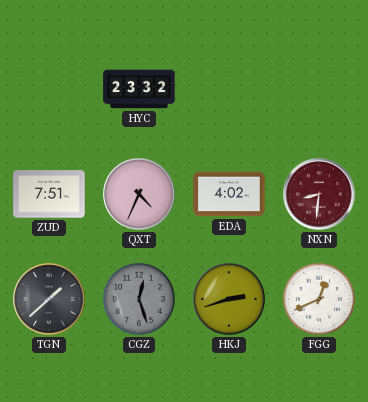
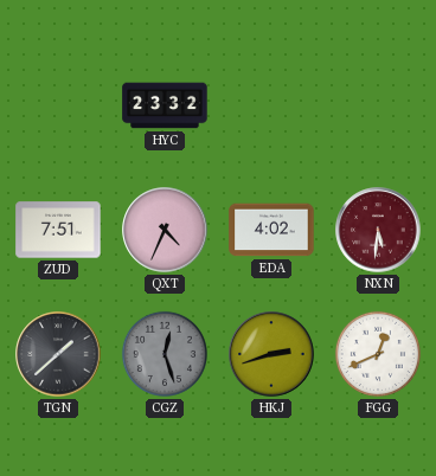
NXN: 8:31 -> 5:31
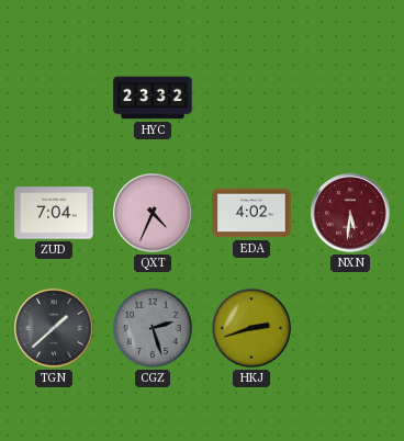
ZUD: 7:51 -> 7:04
CGZ: 12:27 -> 2:27
FGG: 12:41 -> none
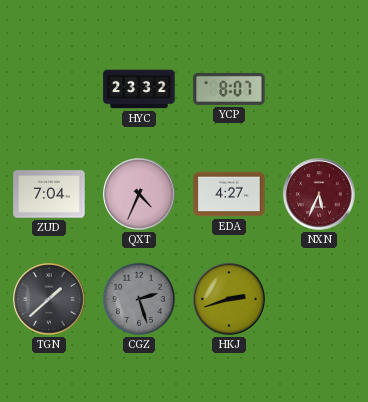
YCP: none -> 8:07
EDA: 4:02 -> 4:27
NXN: 5:31 -> 5:34
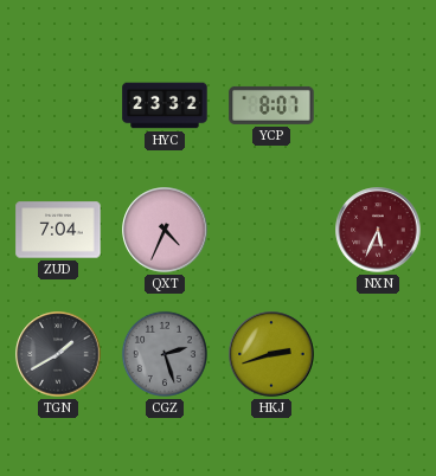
EDA: 4:27 -> none
TGN: 1:38 -> 1:40
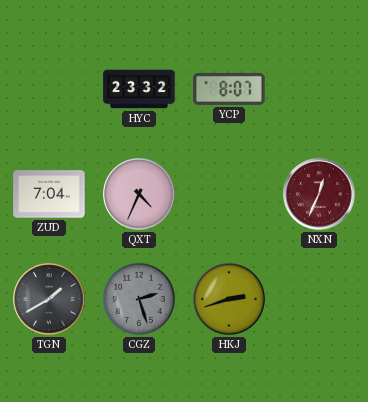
NXN: 5:34 -> 12:34
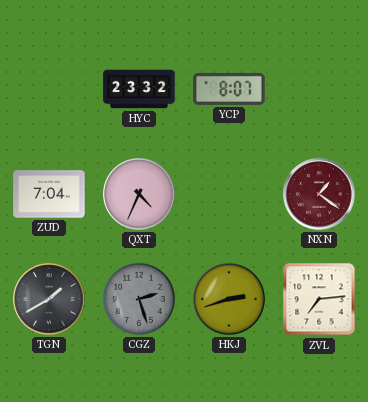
NXN: 12:34 -> 1:21
ZVL: none -> 7:14
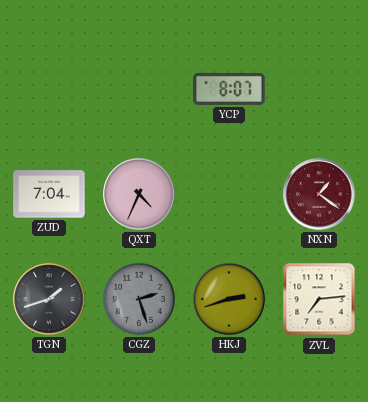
HYC: 23:32 -> none
TGN: 1:40 -> 1:42
